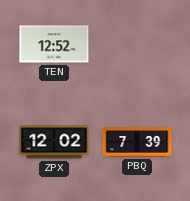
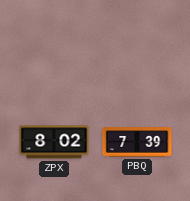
TEN: 12:52 -> none
ZPX: 12:02 -> 8:02
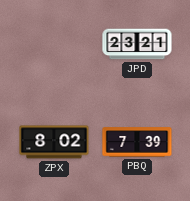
JPD: none -> 23:21
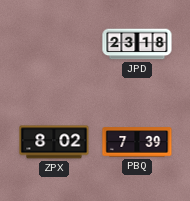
JPD: 23:21 -> 23:18
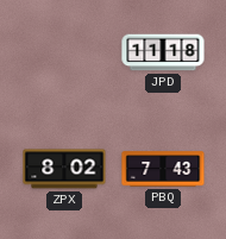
JPD: 23:18 -> 11:18
PBQ: 7:39 -> 7:43
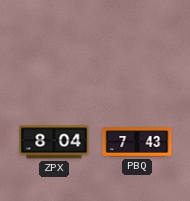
JPD: 11:18 -> none
ZPX: 8:02 -> 8:04
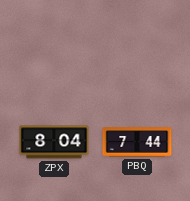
PBQ: 7:43 -> 7:44
